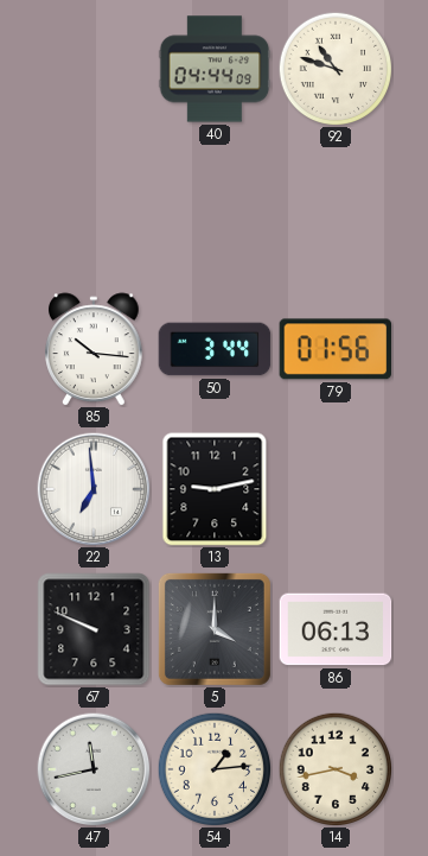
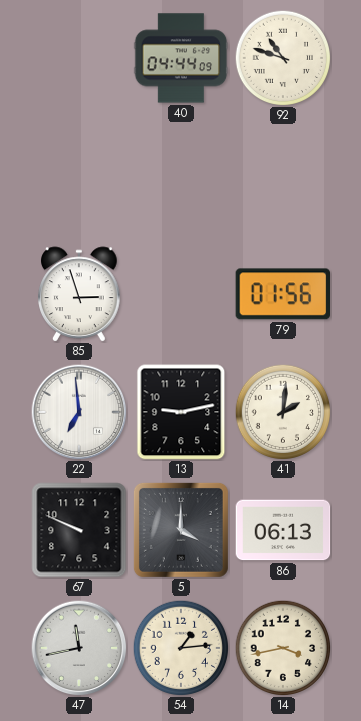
85: 10:16 -> 2:57
50: 3:44 -> none
41: none -> 2:01
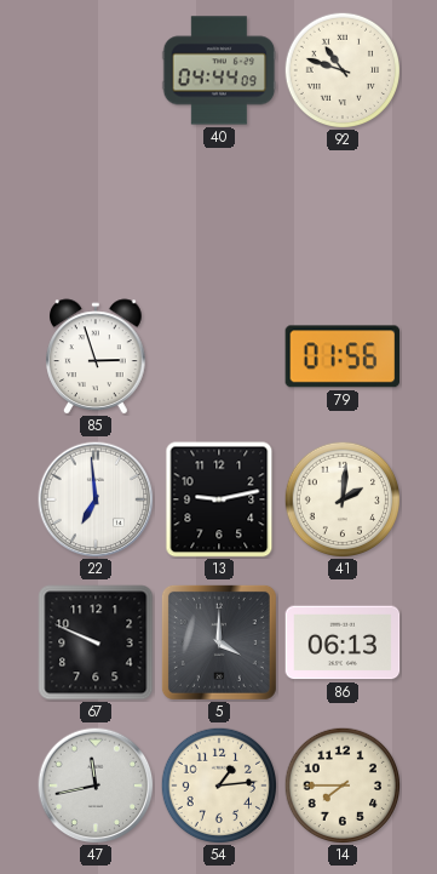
14: 3:43 -> 7:45
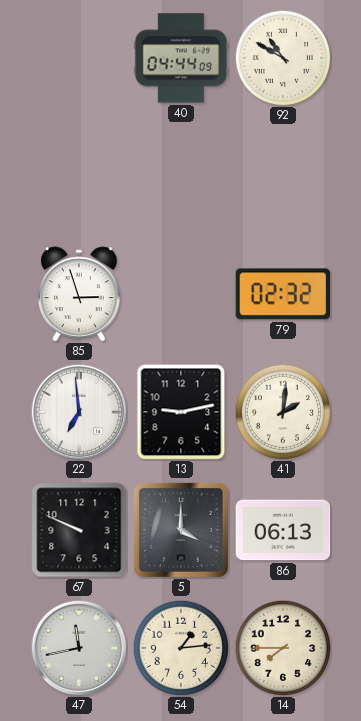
92: 10:48 -> 10:50
79: 01:56 -> 02:32
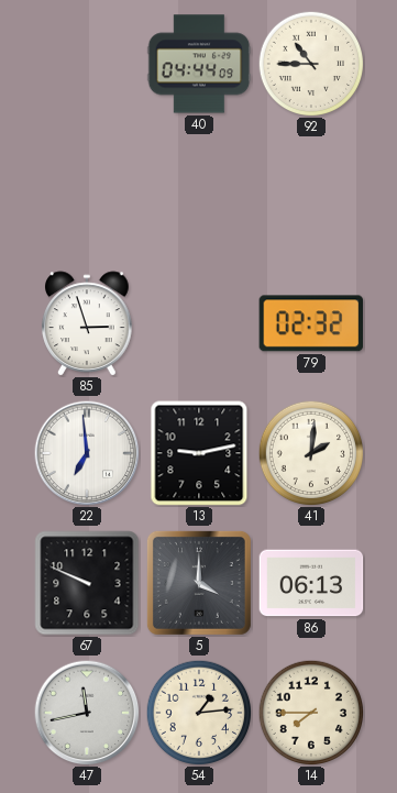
92: 10:50 -> 10:45
